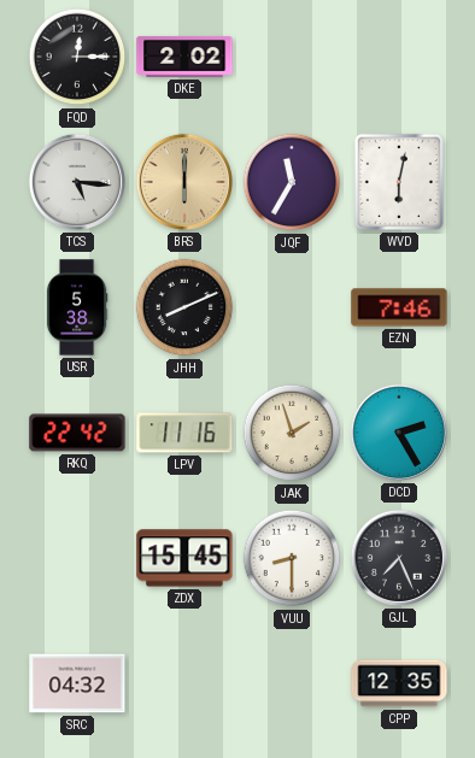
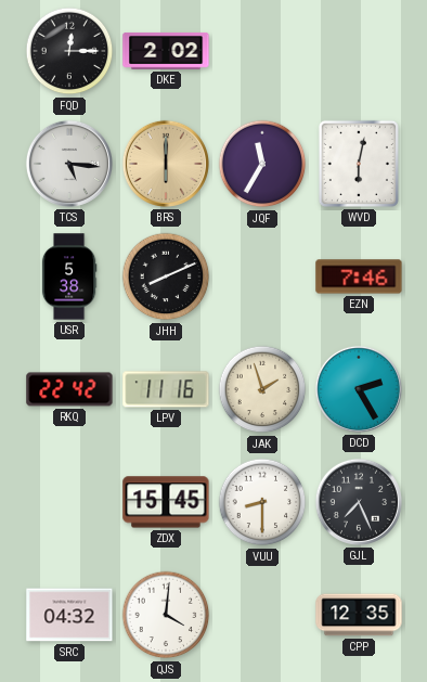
QJS: none -> 4:01
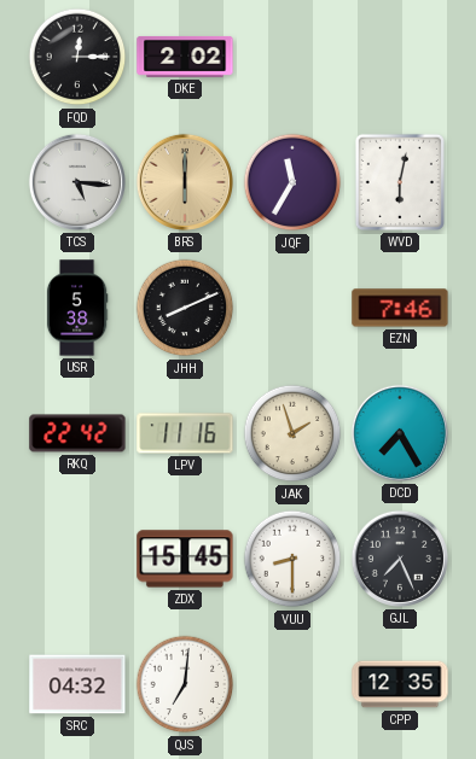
DCD: 2:25 -> 7:25
QJS: 4:01 -> 7:01
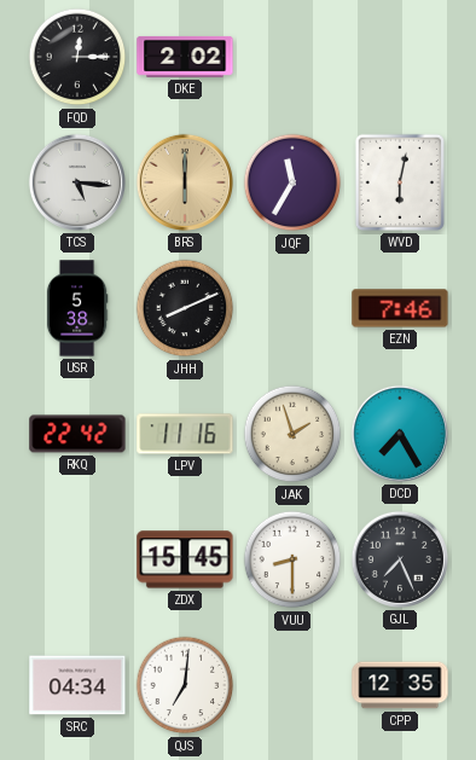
SRC: 04:32 -> 04:34
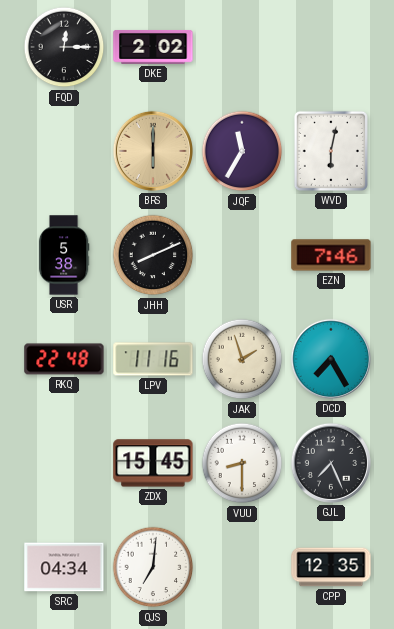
TCS: 5:16 -> none
RKQ: 22:42 -> 22:48
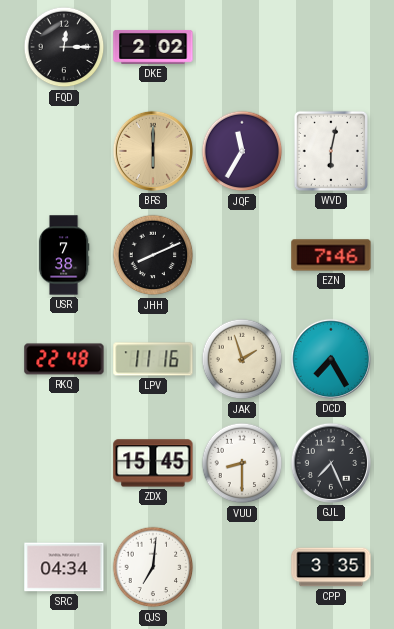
USR: 5:38 -> 7:38
CPP: 12:35 -> 3:35
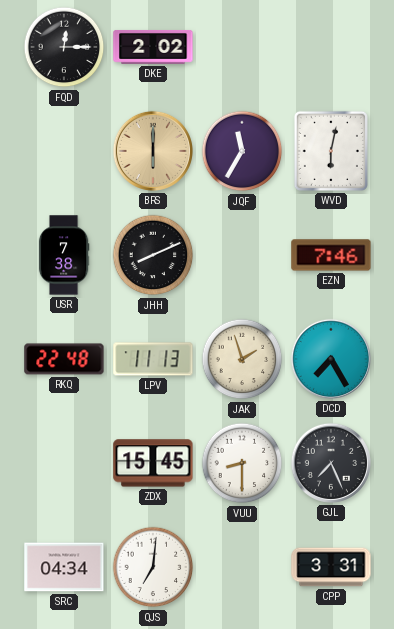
LPV: 11:16 -> 11:13
CPP: 3:35 -> 3:31
